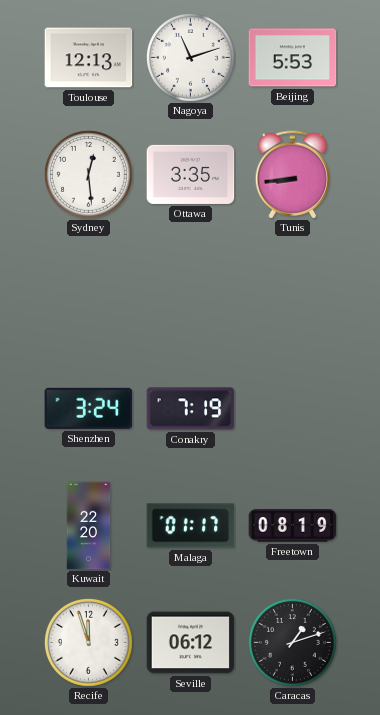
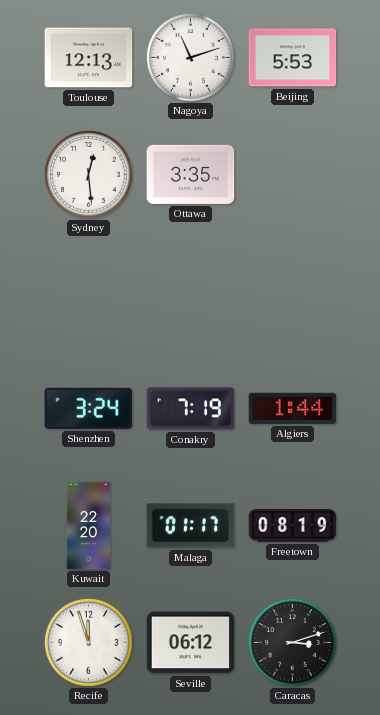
Tunis: 8:44 -> none
Algiers: none -> 1:44
Caracas: 1:12 -> 3:12
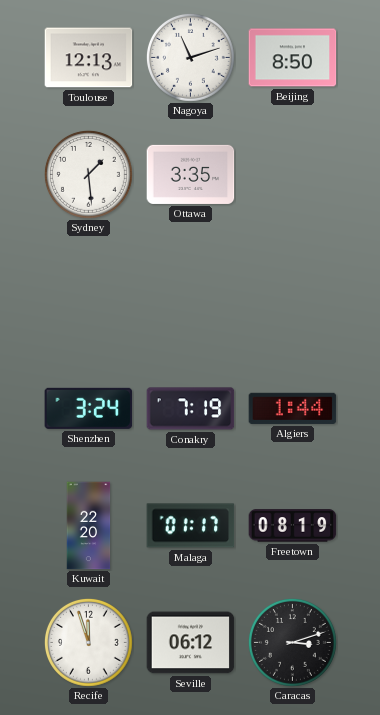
Beijing: 5:53 -> 8:50
Sydney: 12:29 -> 1:29
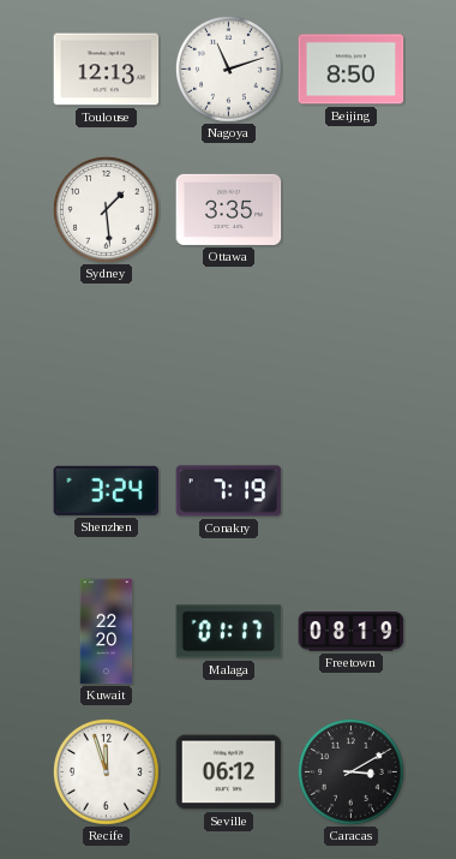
Algiers: 1:44 -> none
Caracas: 3:12 -> 3:10
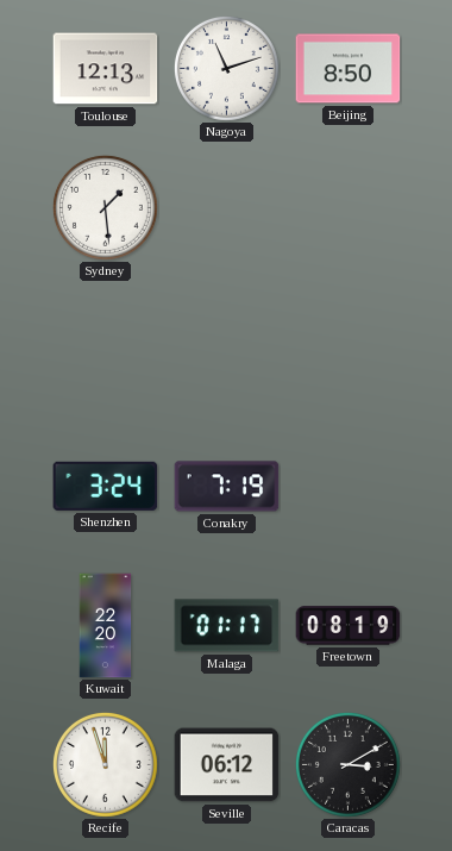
Ottawa: 3:35 -> none
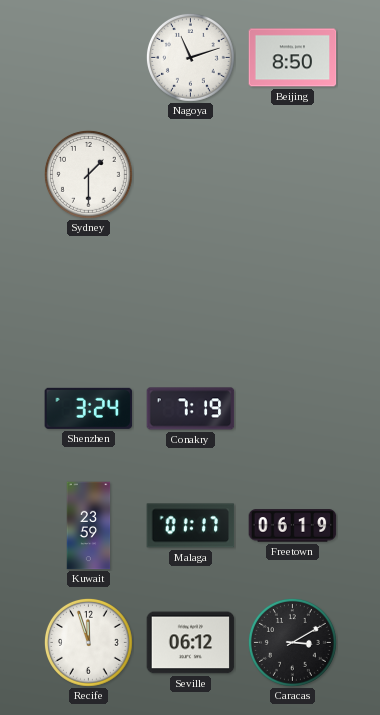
Toulouse: 12:13 -> none
Sydney: 1:29 -> 1:30
Kuwait: 22:20 -> 23:59
Freetown: 08:19 -> 06:19
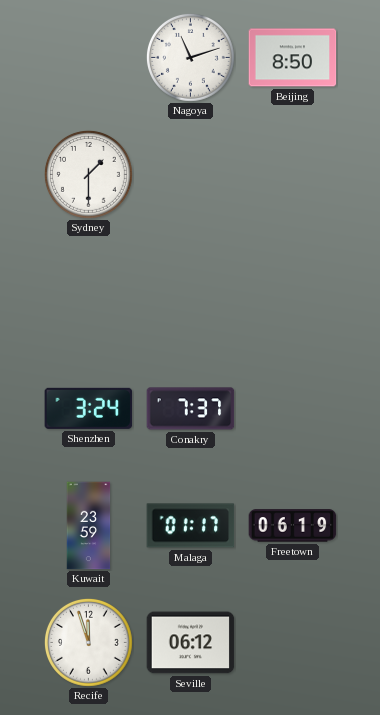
Conakry: 7:19 -> 7:37
Caracas: 3:10 -> none
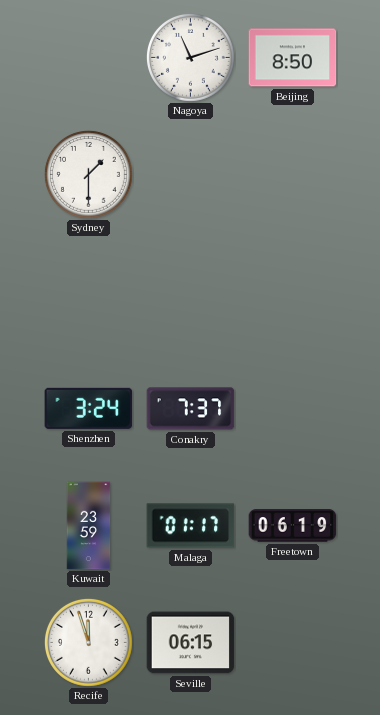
Seville: 06:12 -> 06:15
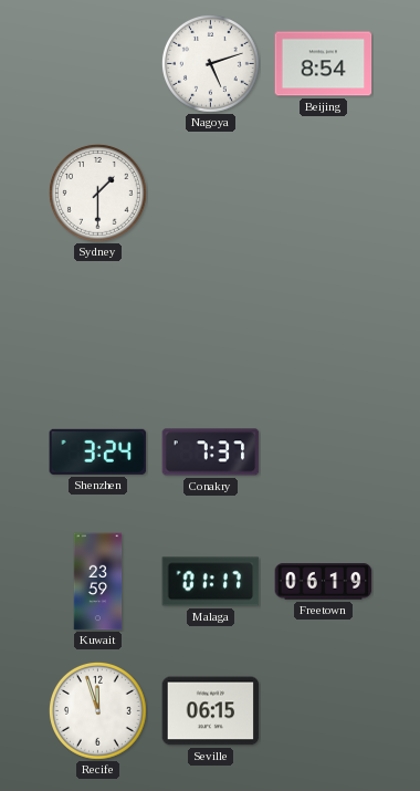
Nagoya: 11:12 -> 5:12
Beijing: 8:50 -> 8:54
